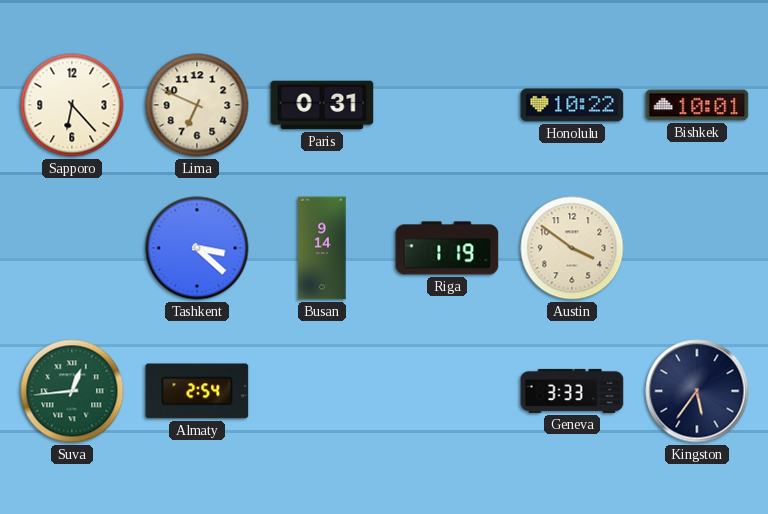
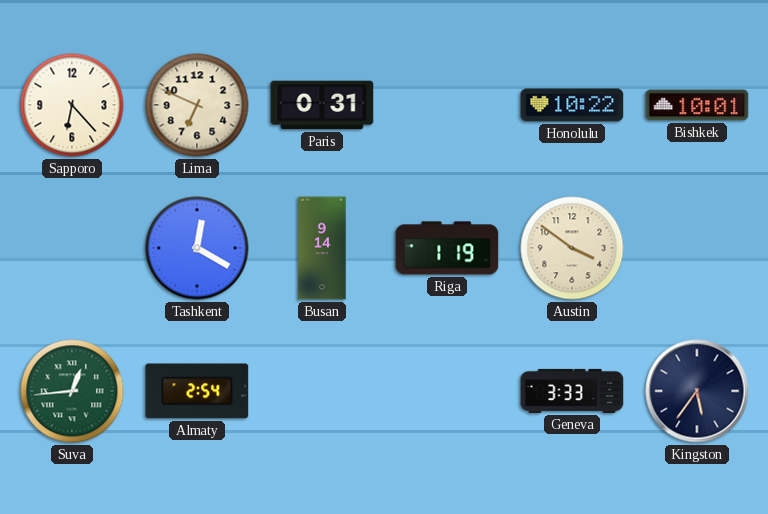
Tashkent: 3:22 -> 12:20
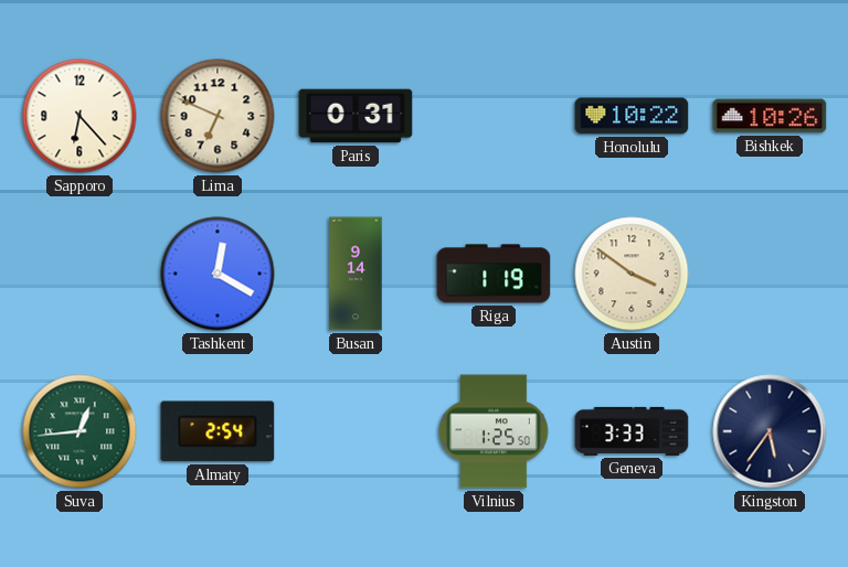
Bishkek: 10:01 -> 10:26
Vilnius: none -> 1:25
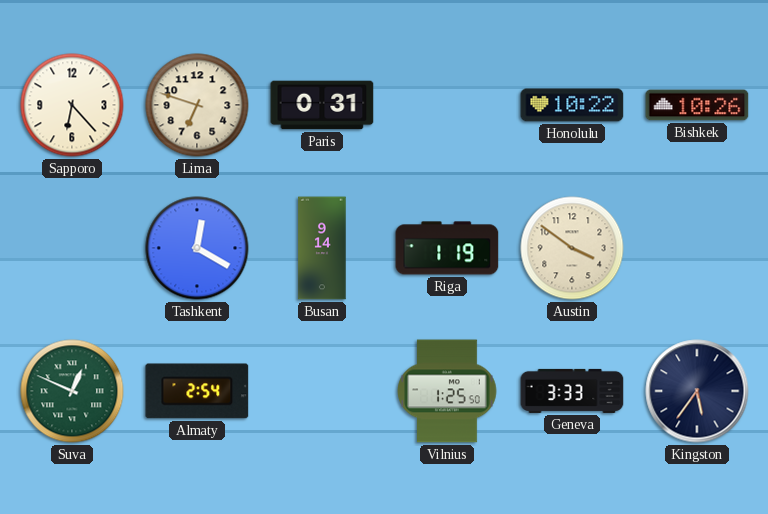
Lima: 6:49 -> 6:48
Suva: 12:44 -> 12:49
